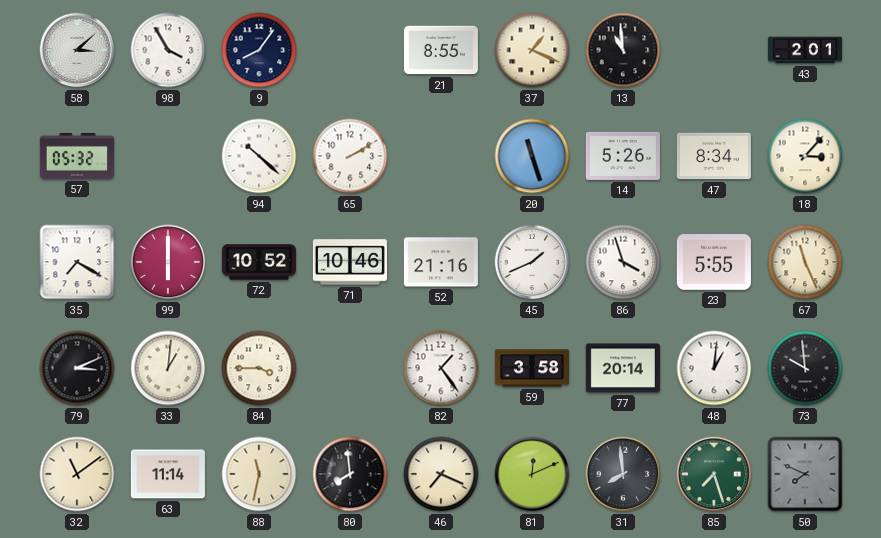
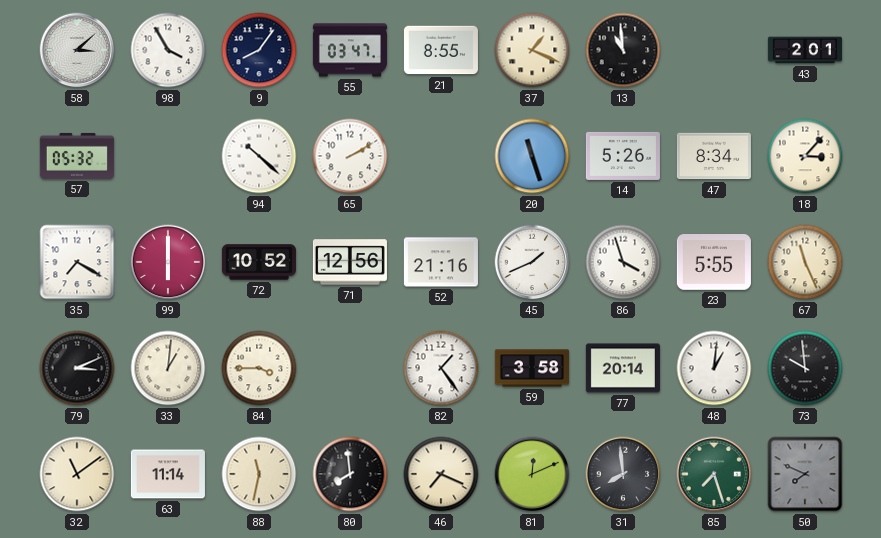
55: none -> 03:47
71: 10:46 -> 12:56
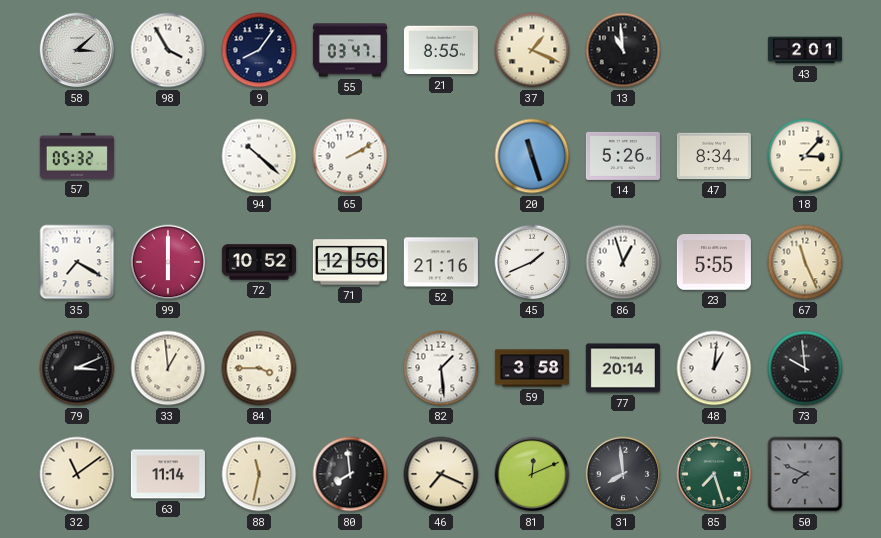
86: 3:57 -> 12:57
33: 1:01 -> 12:59
82: 1:24 -> 1:29
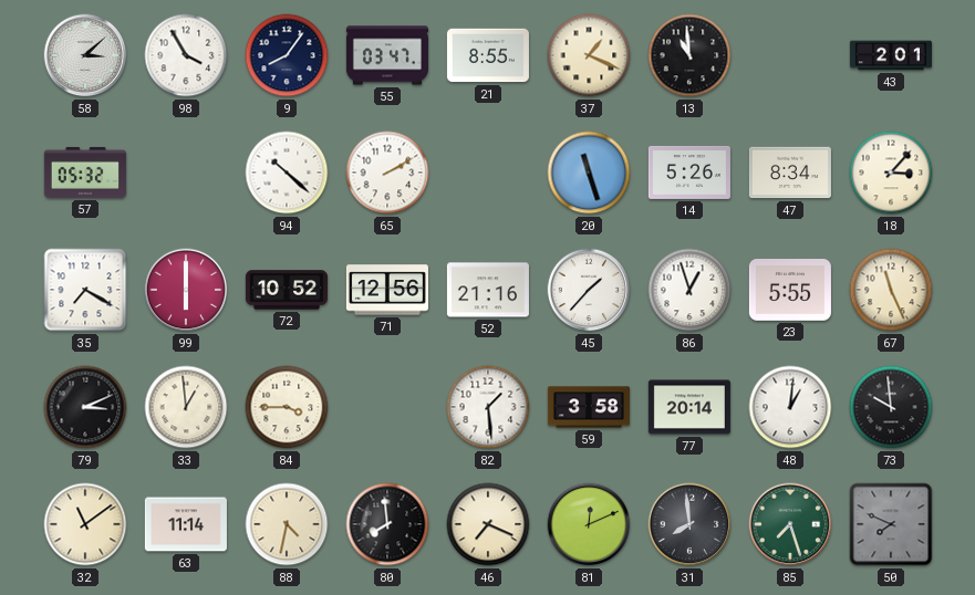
45: 1:41 -> 1:37
88: 11:32 -> 4:32
